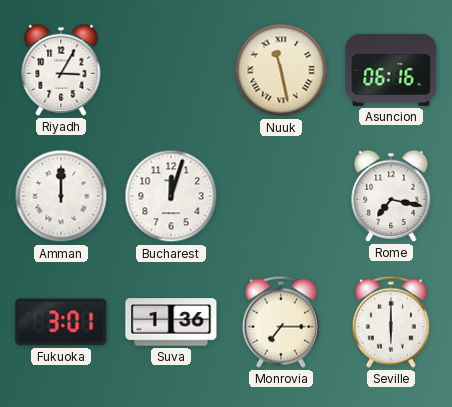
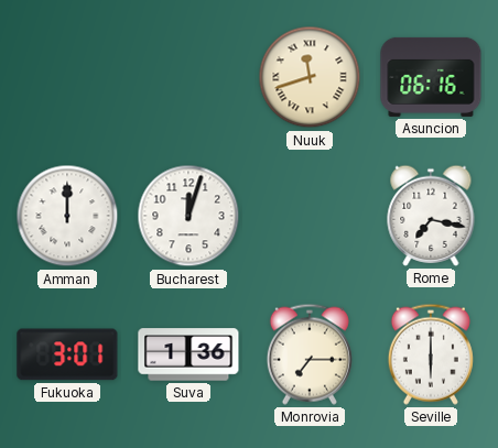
Riyadh: 3:05 -> none
Nuuk: 11:28 -> 11:42
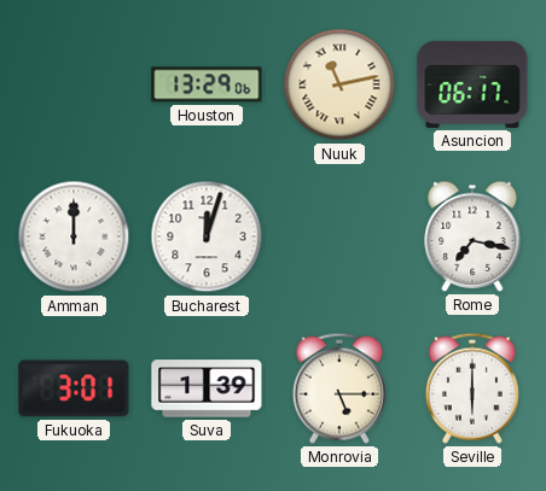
Houston: none -> 13:29
Nuuk: 11:42 -> 11:13
Asuncion: 06:16 -> 06:17
Suva: 1:36 -> 1:39
Monrovia: 7:15 -> 5:15
